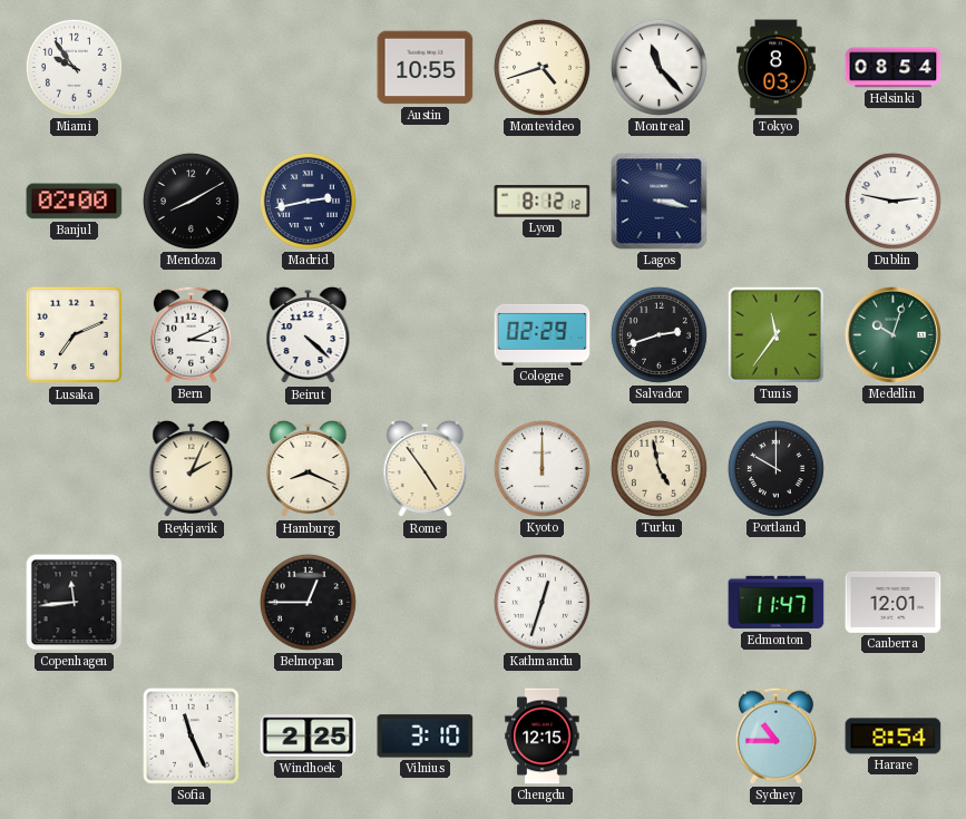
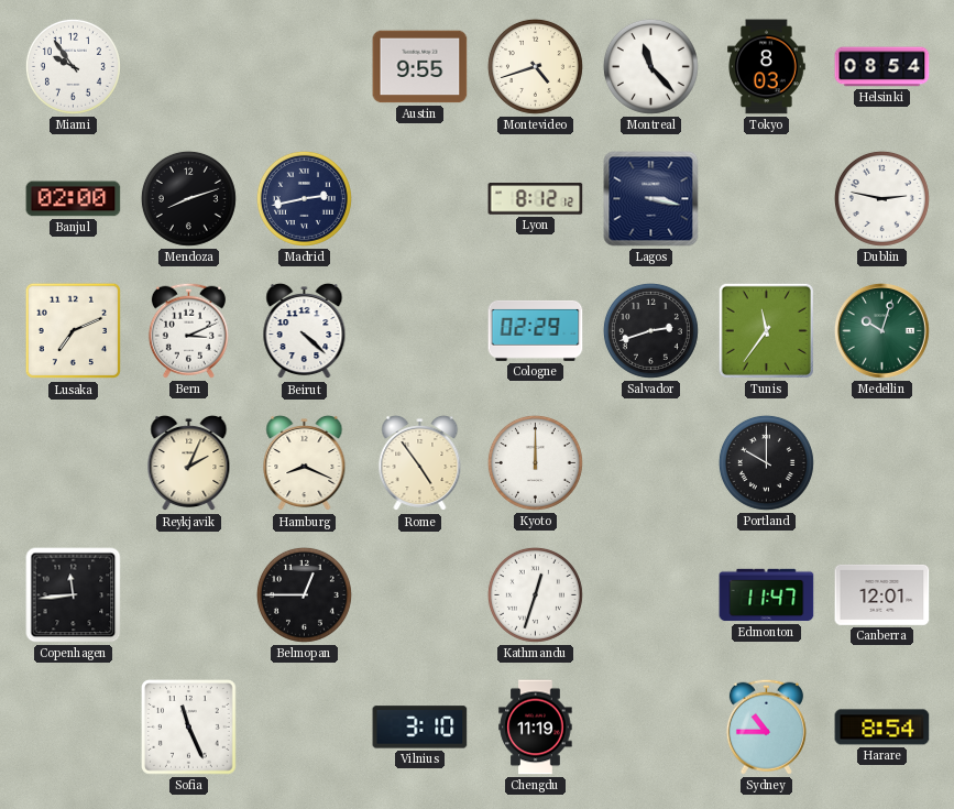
Austin: 10:55 -> 9:55
Mendoza: 8:10 -> 8:12
Turku: 4:58 -> none
Windhoek: 2:25 -> none
Chengdu: 12:15 -> 11:19
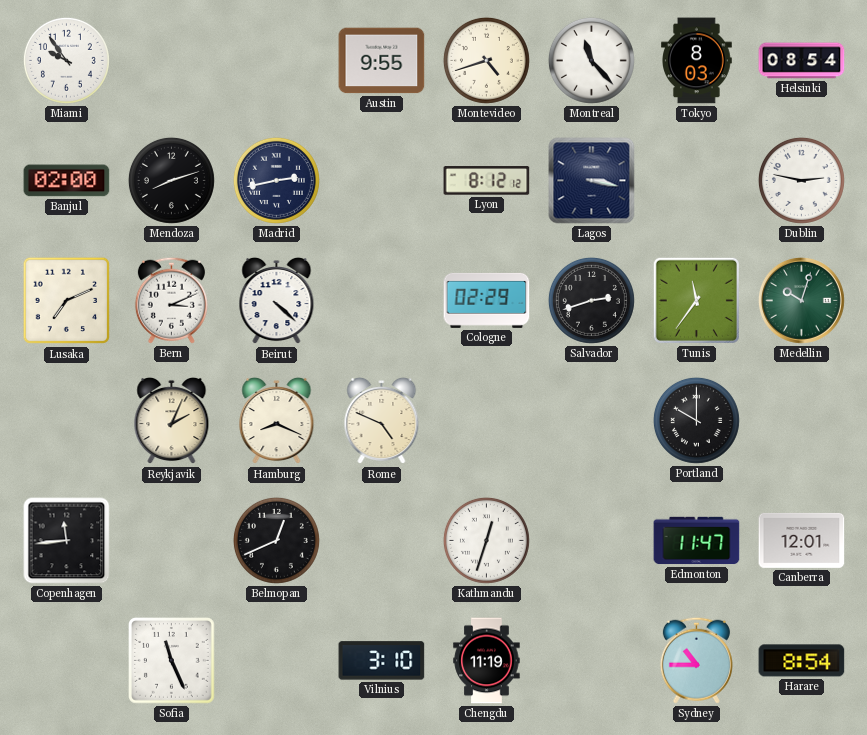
Rome: 4:54 -> 4:49
Kyoto: 12:00 -> none
Belmopan: 12:45 -> 12:41
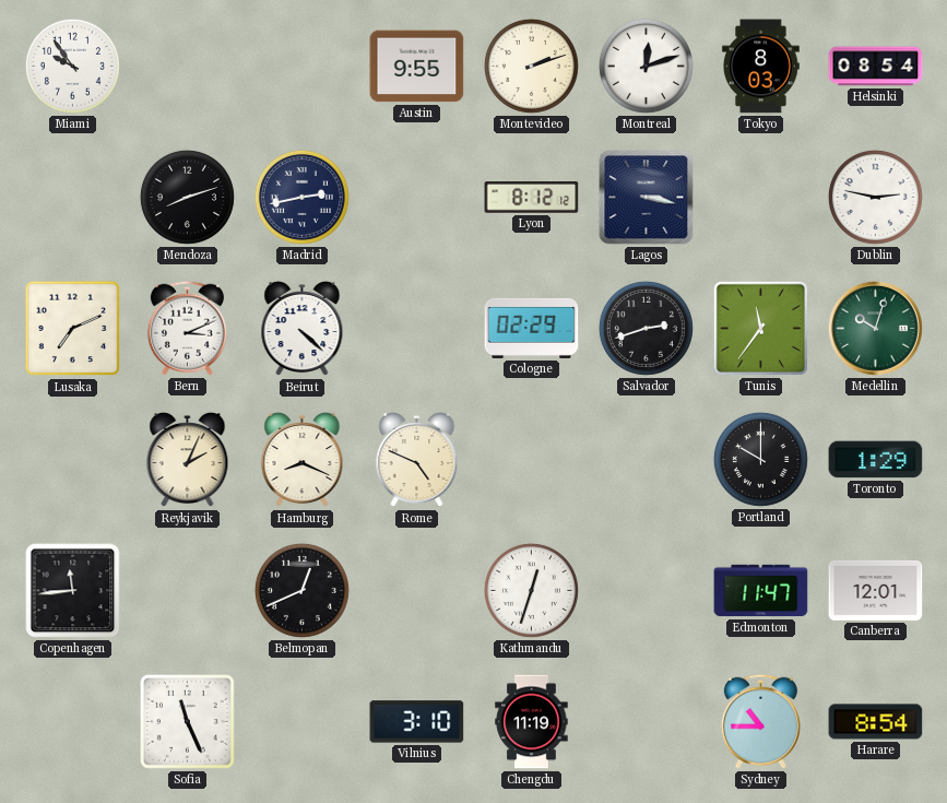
Montevideo: 4:42 -> 2:12
Montreal: 11:23 -> 12:12
Banjul: 02:00 -> none
Toronto: none -> 1:29
